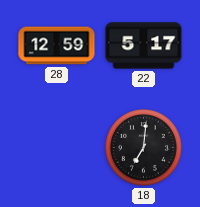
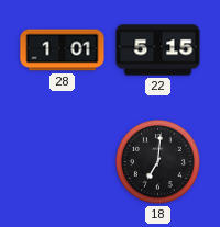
28: 12:59 -> 1:01
22: 5:17 -> 5:15
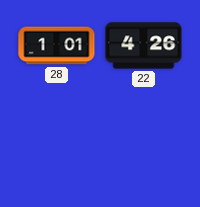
22: 5:15 -> 4:26
18: 7:01 -> none
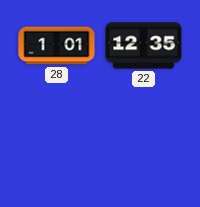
22: 4:26 -> 12:35
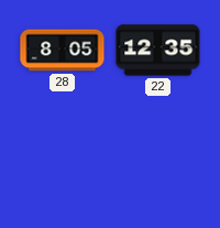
28: 1:01 -> 8:05
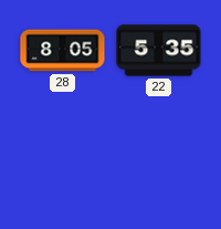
22: 12:35 -> 5:35
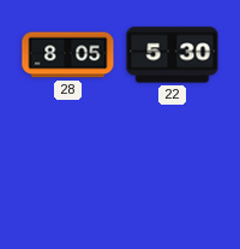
22: 5:35 -> 5:30
